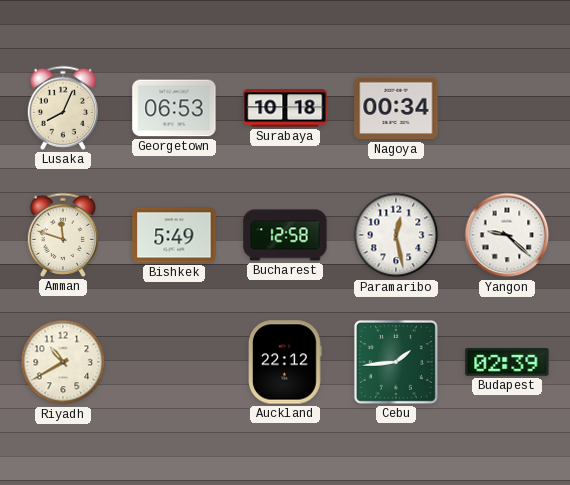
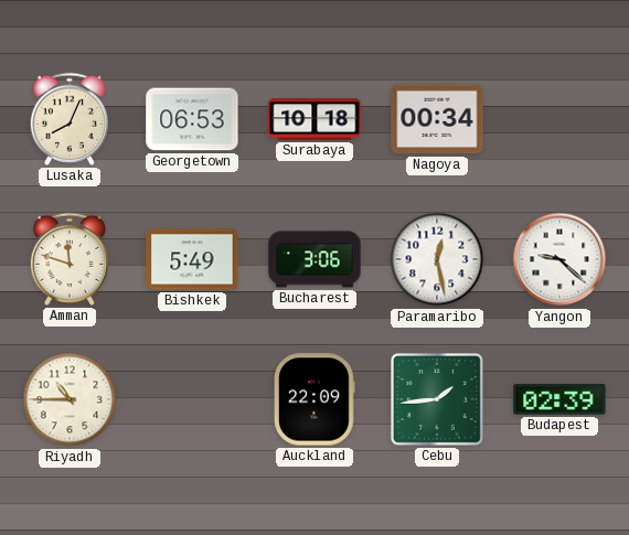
Bucharest: 12:58 -> 3:06
Riyadh: 10:40 -> 10:45
Auckland: 22:12 -> 22:09
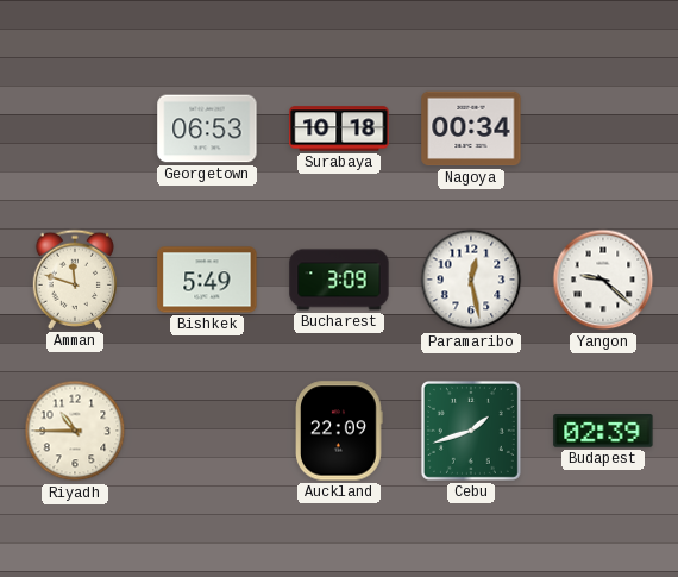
Lusaka: 8:04 -> none
Bucharest: 3:06 -> 3:09
Cebu: 1:44 -> 1:42
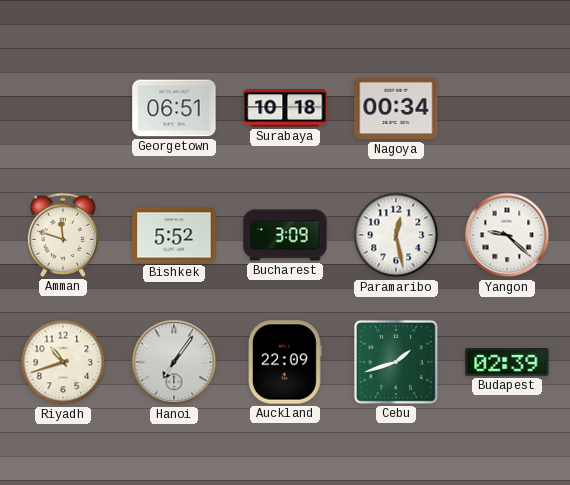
Georgetown: 06:53 -> 06:51
Bishkek: 5:49 -> 5:52
Riyadh: 10:45 -> 10:42
Hanoi: none -> 7:06
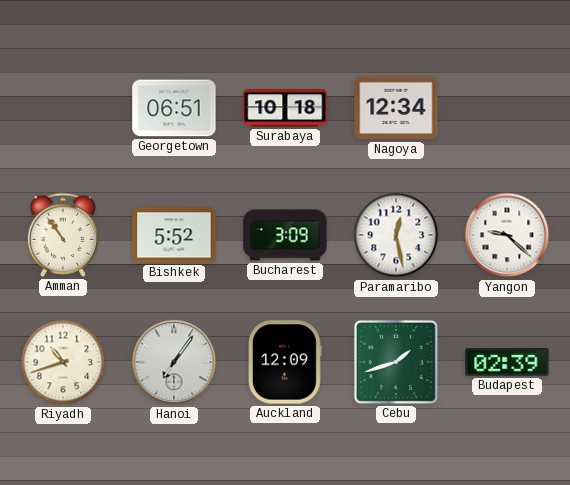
Nagoya: 00:34 -> 12:34
Amman: 11:48 -> 10:54
Auckland: 22:09 -> 12:09
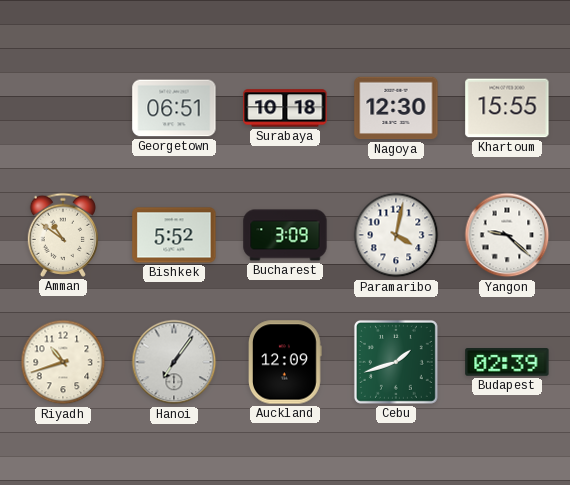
Nagoya: 12:34 -> 12:30
Khartoum: none -> 15:55
Amman: 10:54 -> 10:51
Paramaribo: 12:28 -> 4:02
